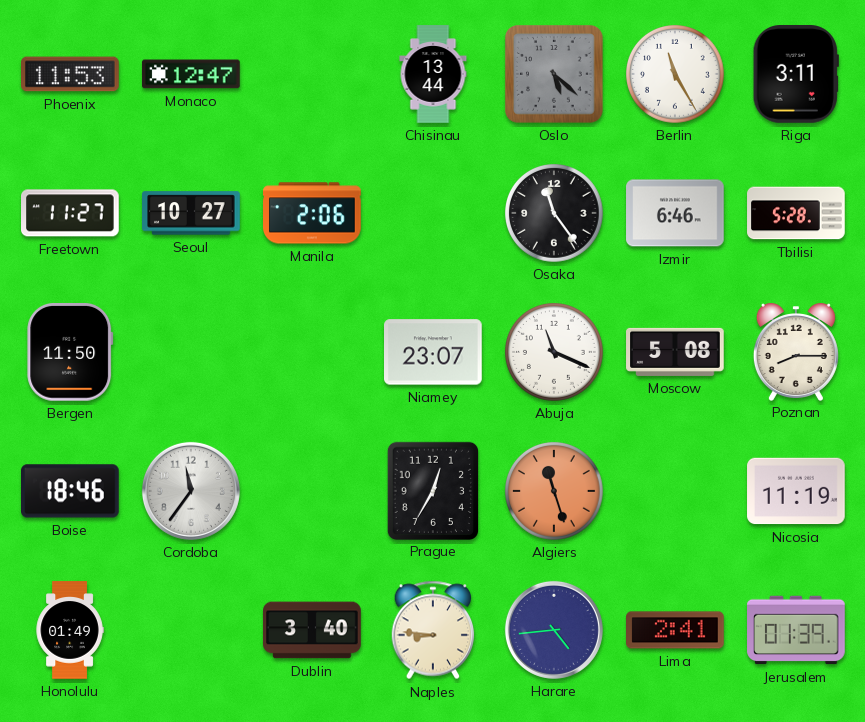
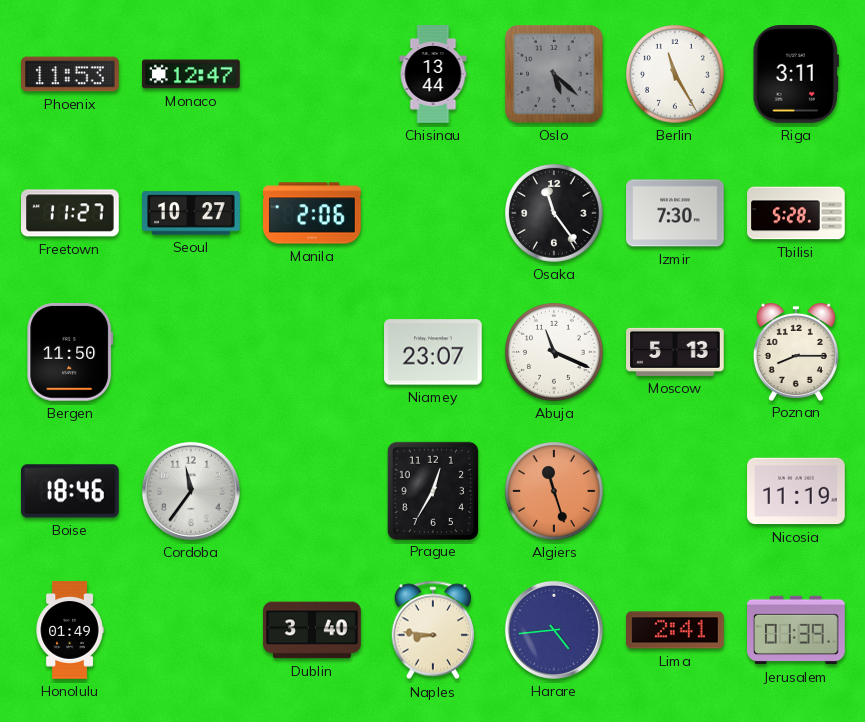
Izmir: 6:46 -> 7:30
Moscow: 5:08 -> 5:13
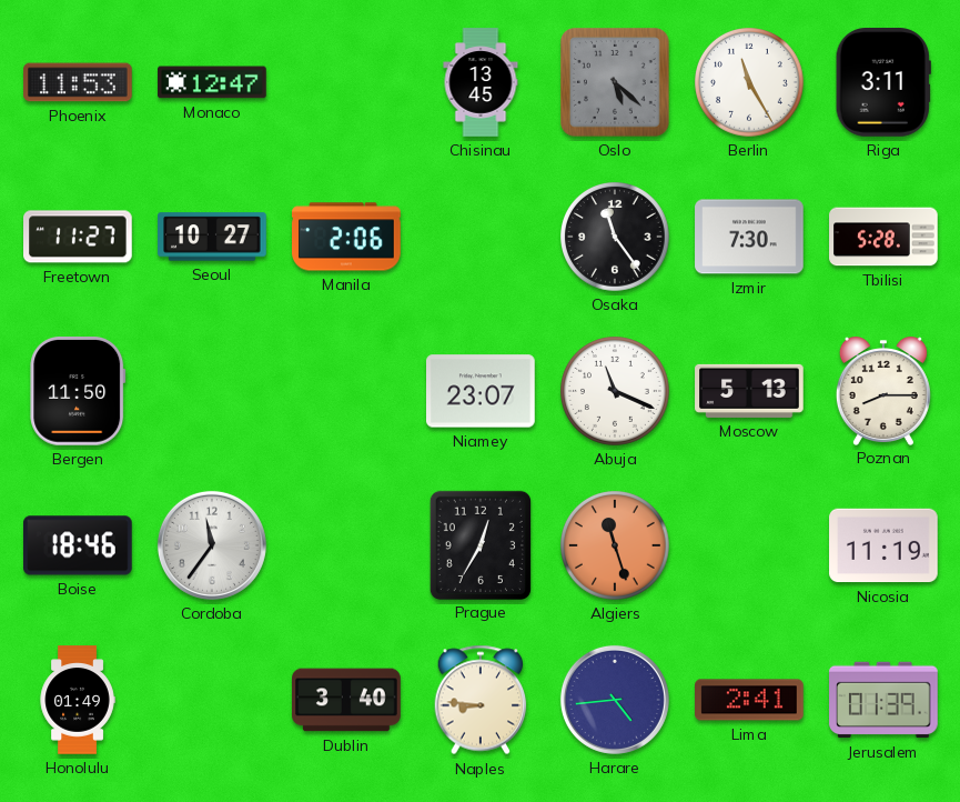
Chisinau: 13:44 -> 13:45
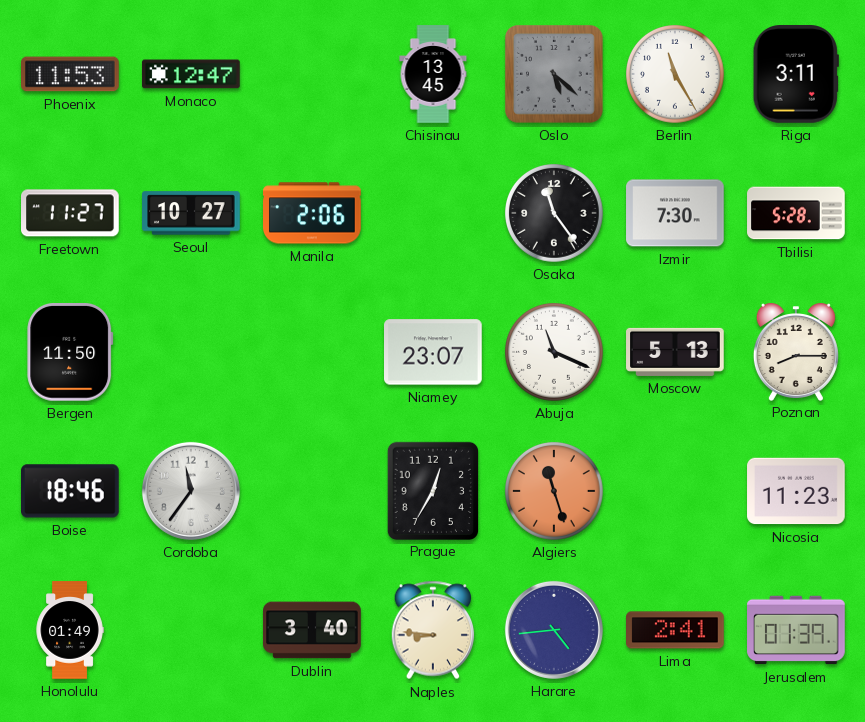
Nicosia: 11:19 -> 11:23
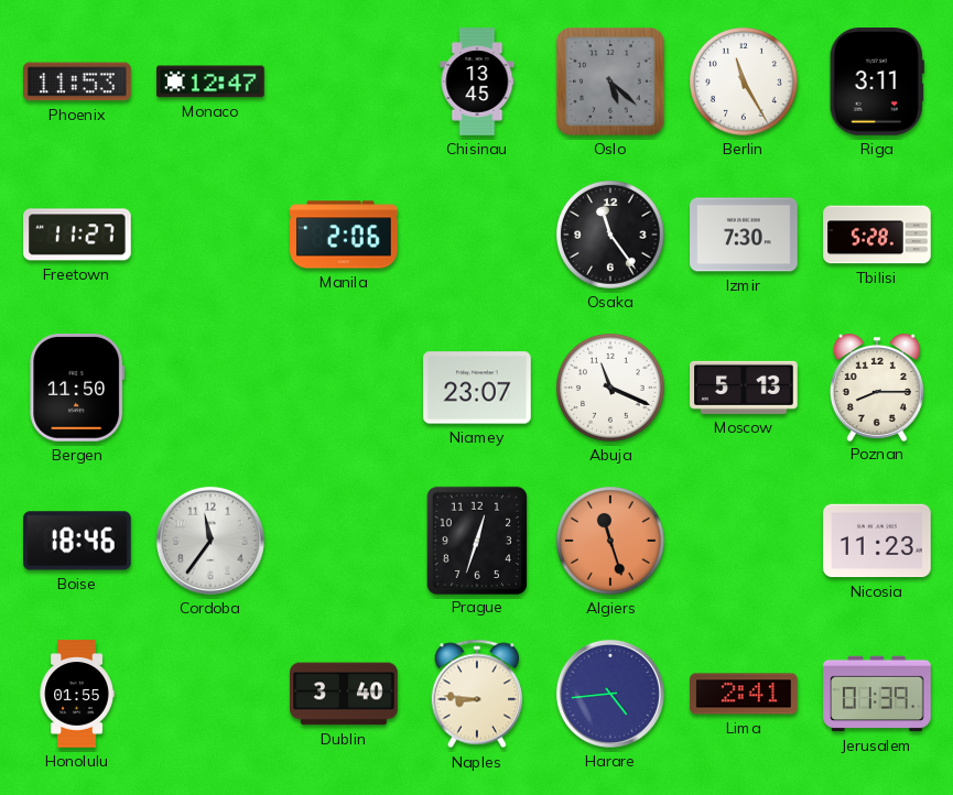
Seoul: 10:27 -> none
Prague: 12:35 -> 12:33
Honolulu: 01:49 -> 01:55
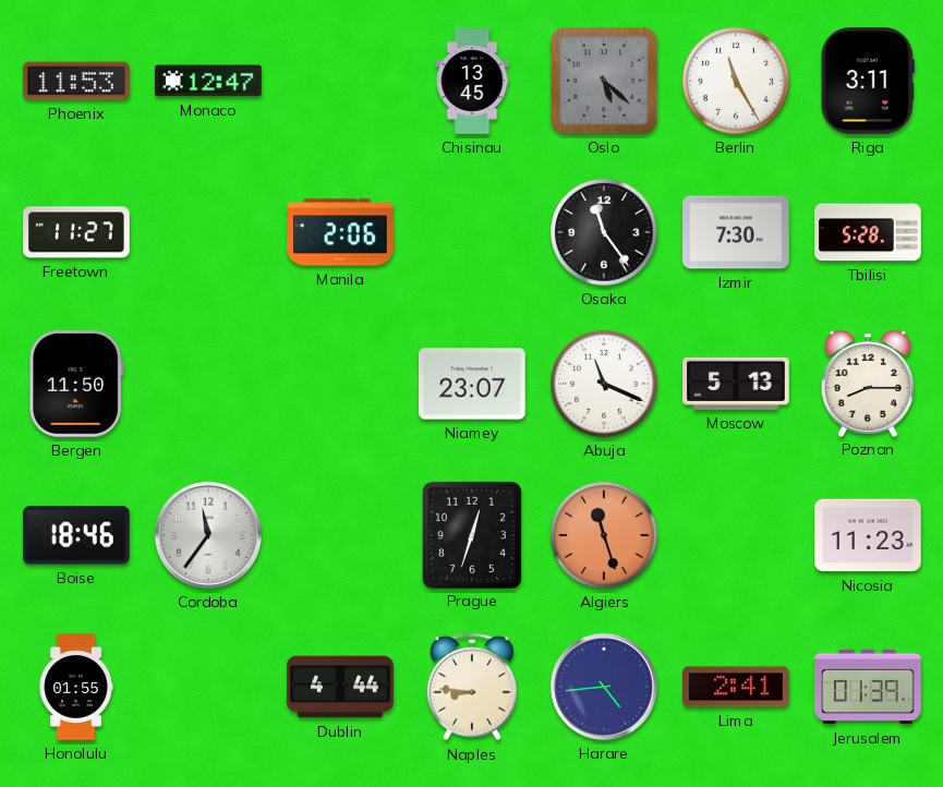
Dublin: 3:40 -> 4:44
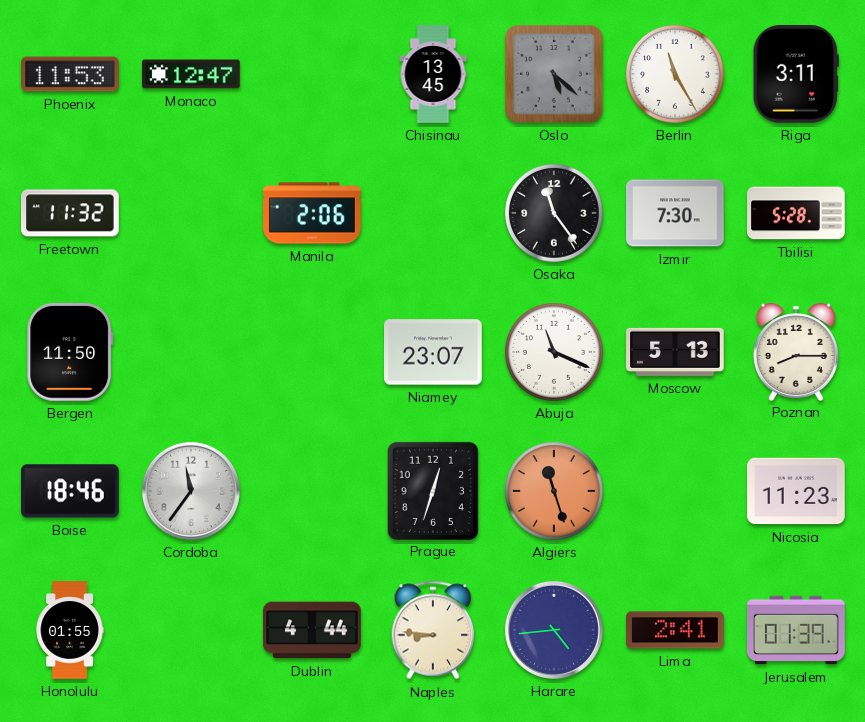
Freetown: 11:27 -> 11:32
